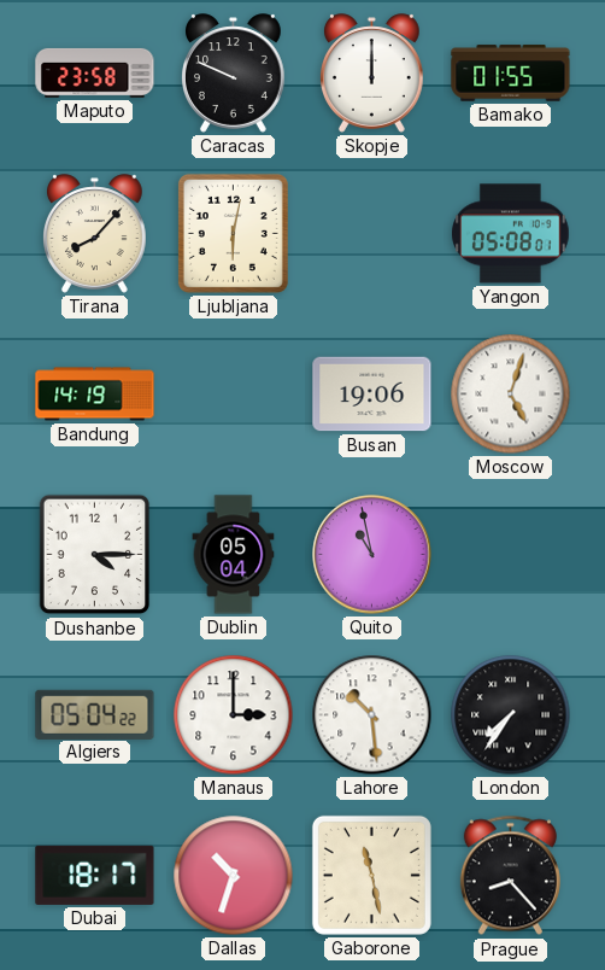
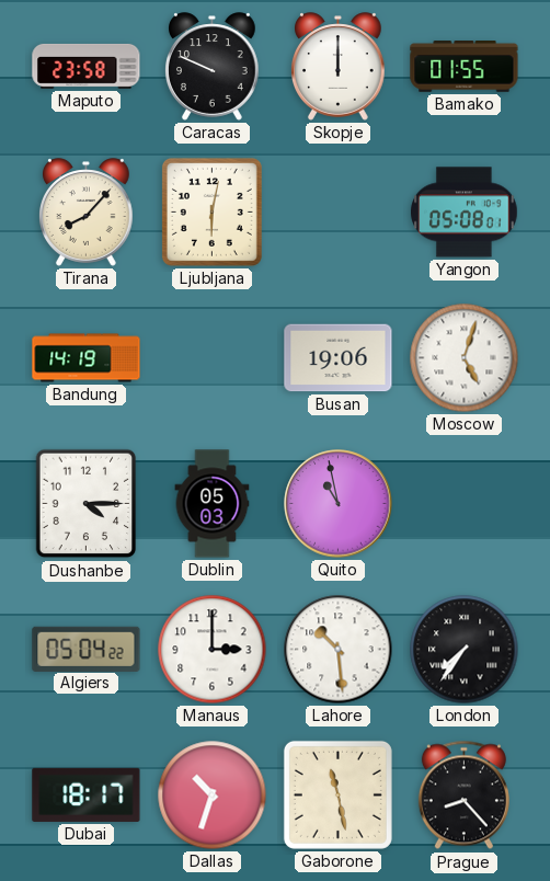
Dublin: 05:04 -> 05:03
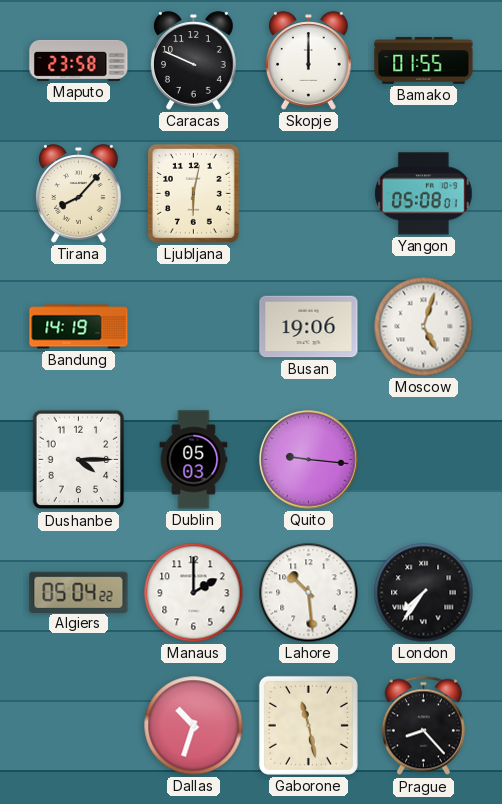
Quito: 10:58 -> 9:16
Manaus: 3:00 -> 2:00
Dubai: 18:17 -> none
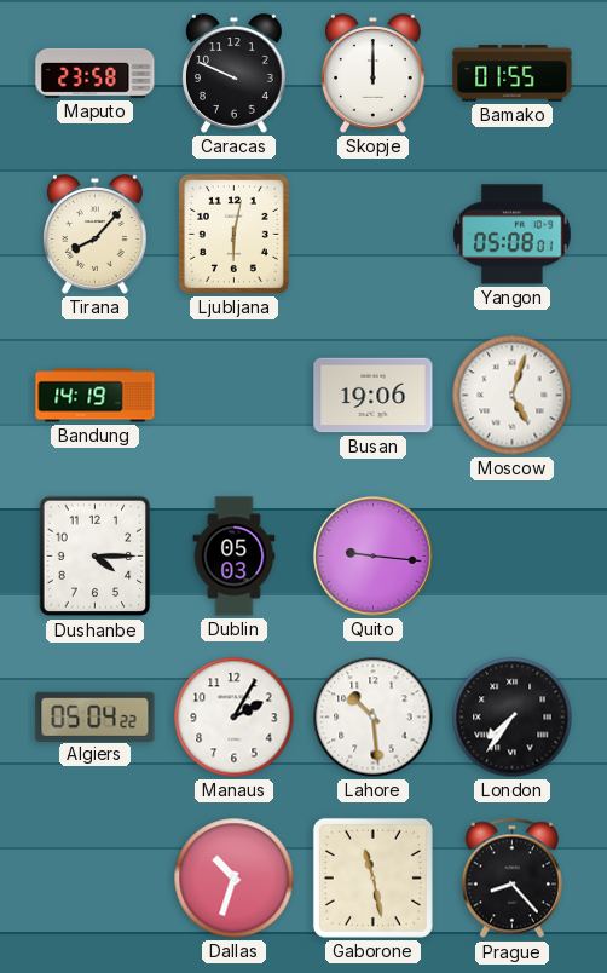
Manaus: 2:00 -> 2:05
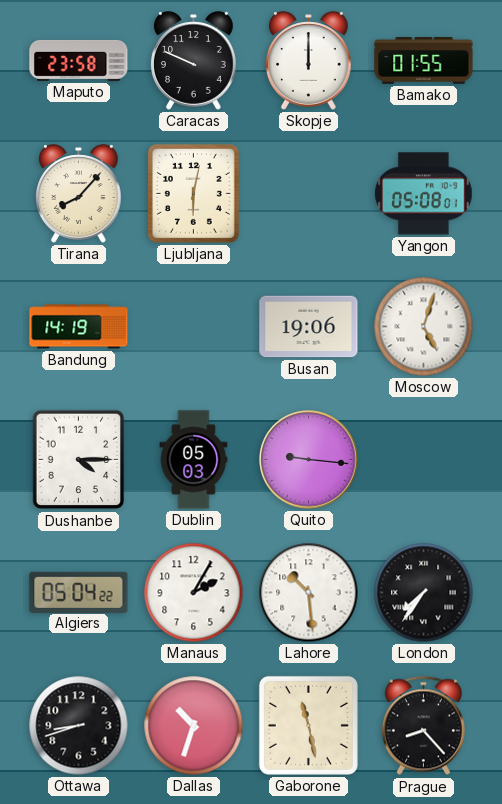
Ottawa: none -> 8:42
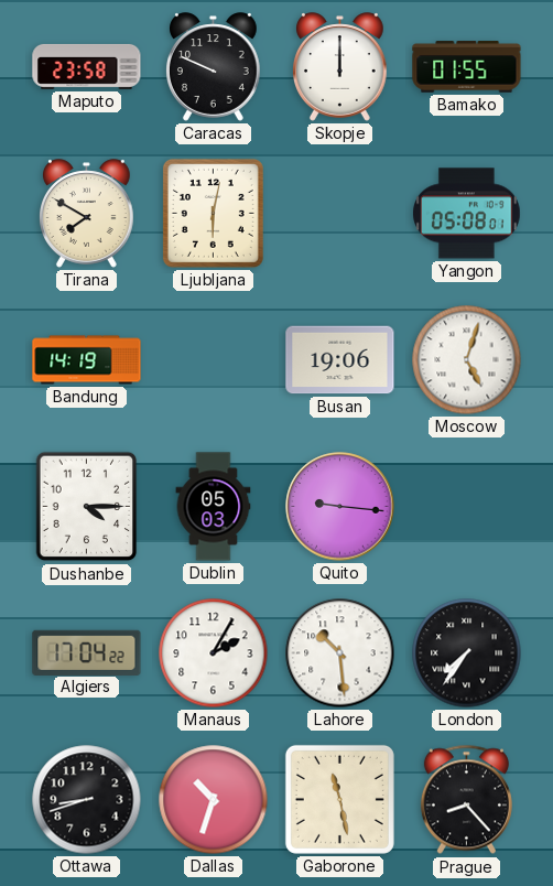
Tirana: 8:07 -> 7:50
Algiers: 05:04 -> 17:04
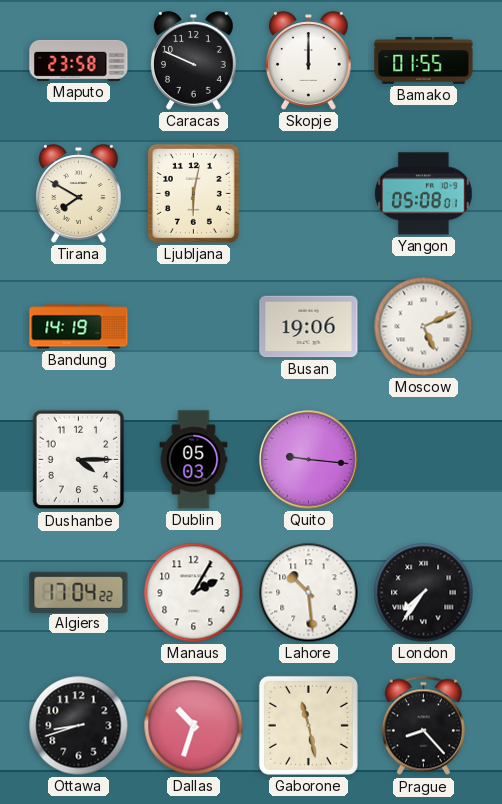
Moscow: 5:03 -> 5:11
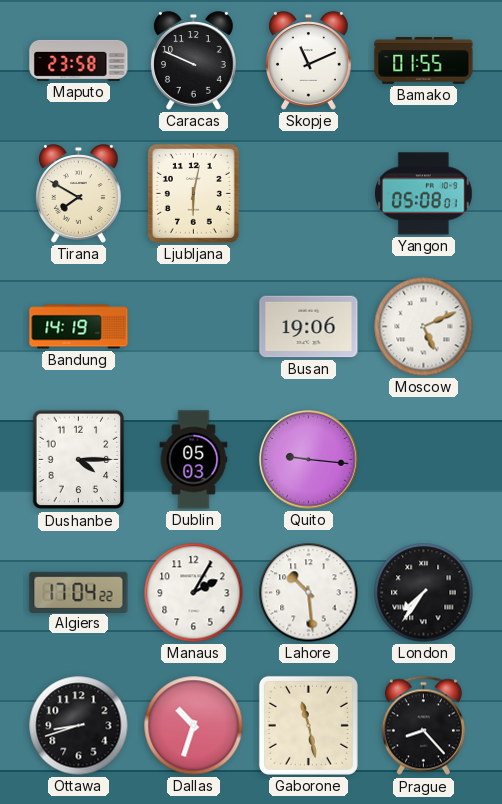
Skopje: 12:00 -> 11:11
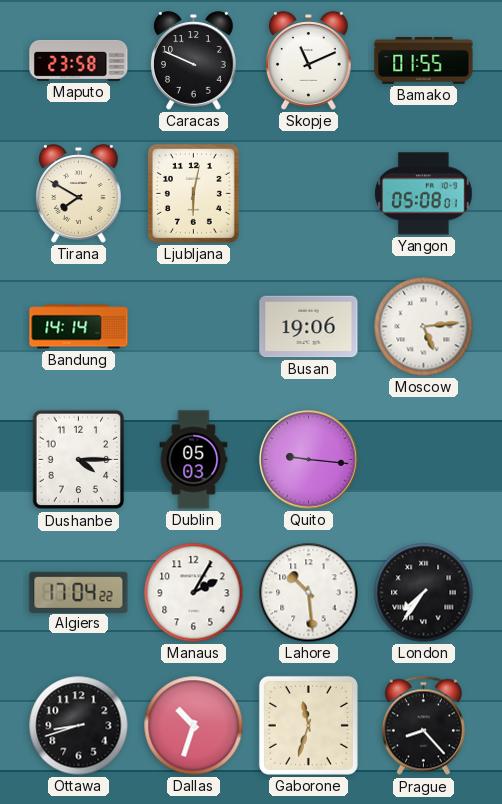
Bandung: 14:19 -> 14:14
Moscow: 5:11 -> 5:14
Gaborone: 11:28 -> 11:33
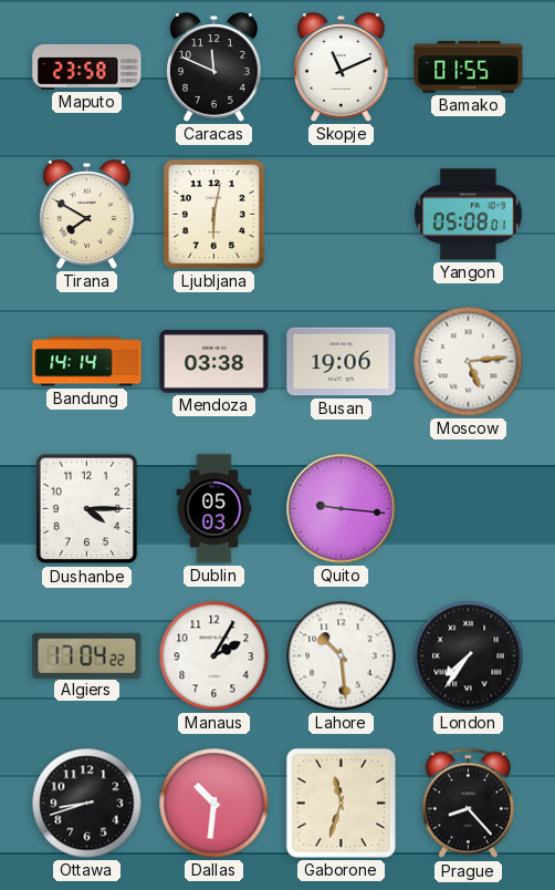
Caracas: 9:49 -> 11:49
Mendoza: none -> 03:38
Dallas: 10:33 -> 10:31
